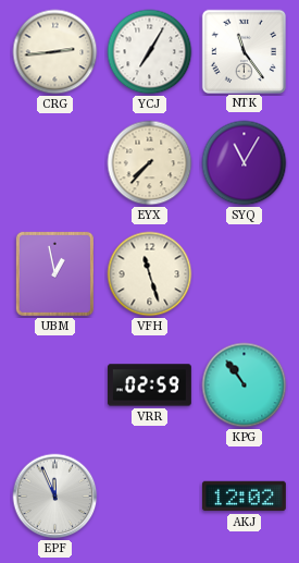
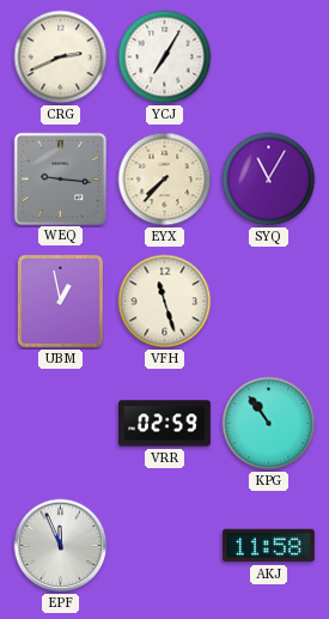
CRG: 2:44 -> 2:41
NTK: 11:24 -> none
WEQ: none -> 9:16
AKJ: 12:02 -> 11:58
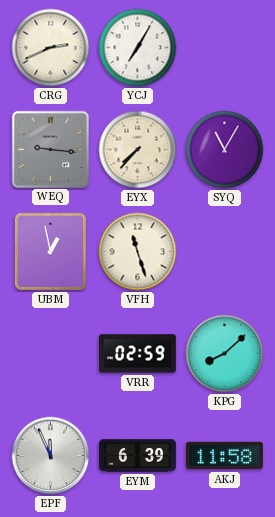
KPG: 10:54 -> 8:08
EYM: none -> 6:39
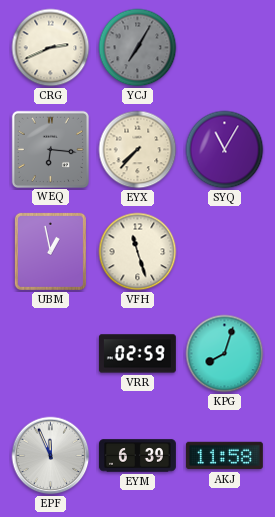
YCJ dial: white -> grey
WEQ: 9:16 -> 6:16
KPG: 8:08 -> 8:03
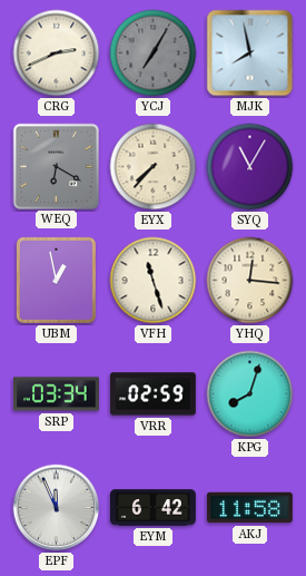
MJK: none -> 7:58
WEQ: 6:16 -> 6:20
YHQ: none -> 12:16
SRP: none -> 03:34
EYM: 6:39 -> 6:42
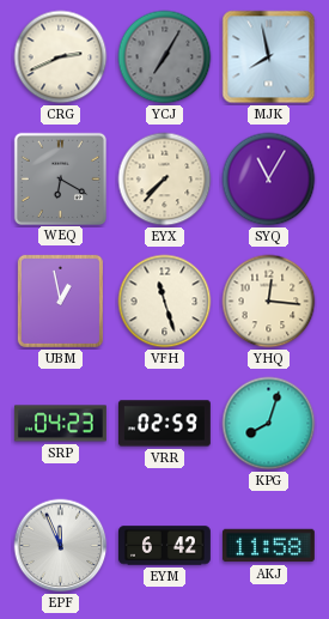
SRP: 03:34 -> 04:23
